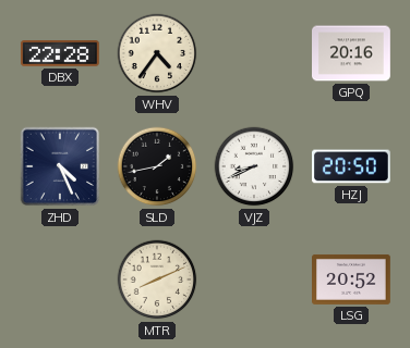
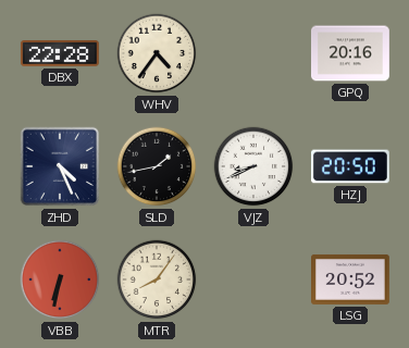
VBB: none -> 6:32
MTR: 8:11 -> 8:06
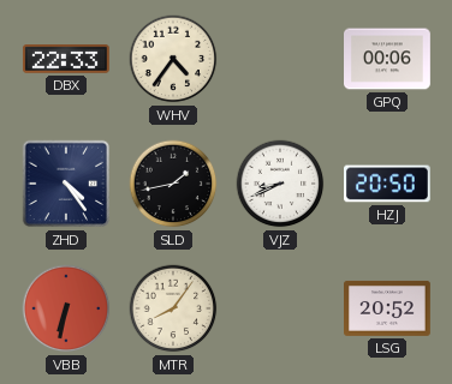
DBX: 22:28 -> 22:33
GPQ: 20:16 -> 00:06
ZHD: 4:26 -> 4:24
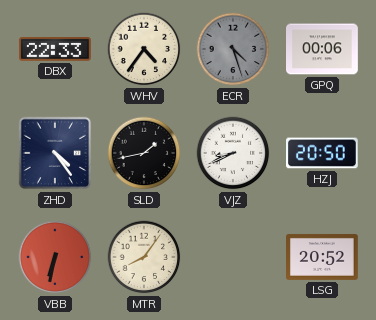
ECR: none -> 4:27
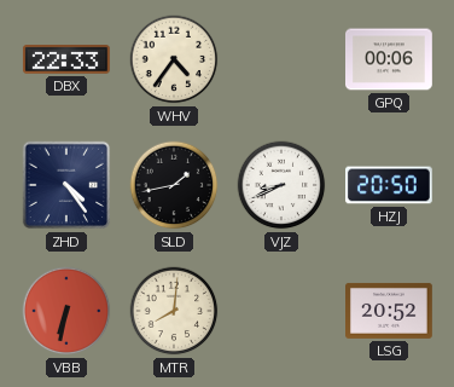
ECR: 4:27 -> none
MTR: 8:06 -> 8:01
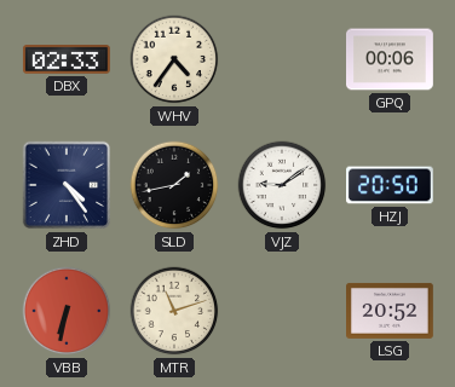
DBX: 22:33 -> 02:33
VJZ: 8:41 -> 9:09
MTR: 8:01 -> 11:12
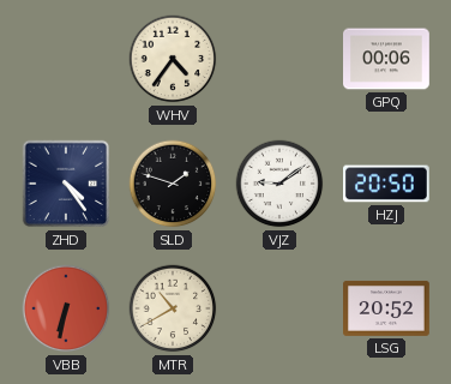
DBX: 02:33 -> none
SLD: 1:43 -> 1:48
MTR: 11:12 -> 10:40
